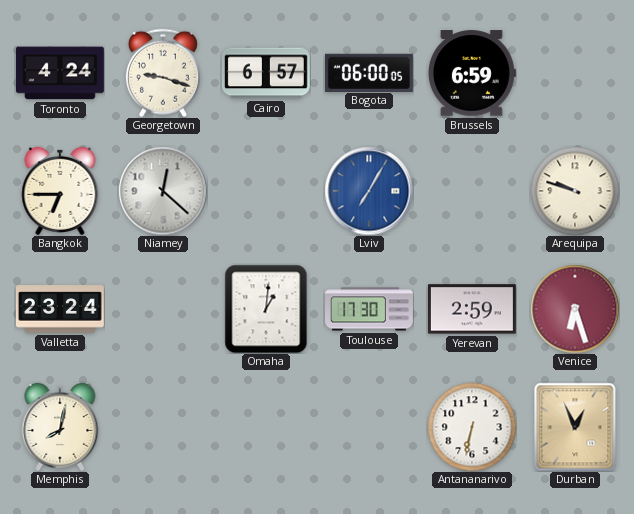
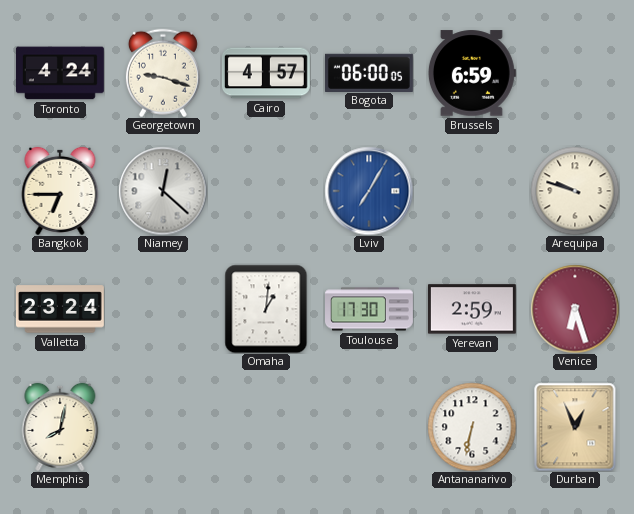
Cairo: 6:57 -> 4:57
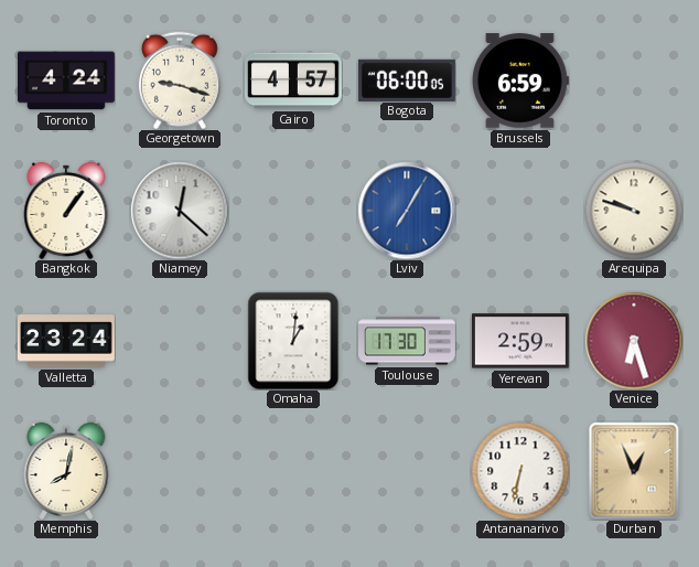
Bangkok: 6:45 -> 1:06
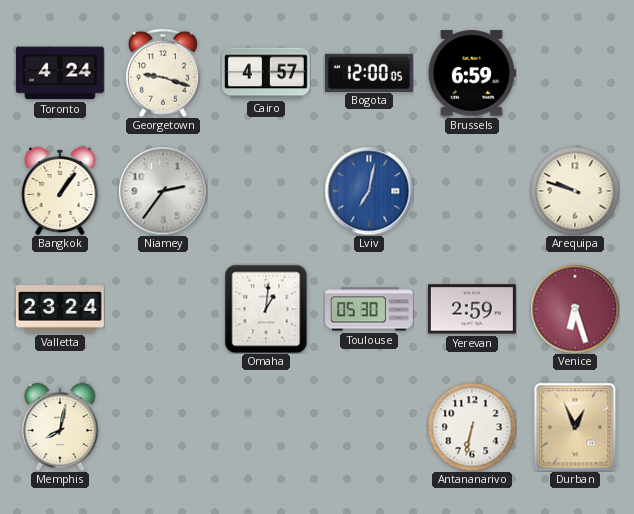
Bogota: 06:00 -> 12:00
Niamey: 12:22 -> 2:36
Lviv: 7:05 -> 7:02
Toulouse: 17:30 -> 05:30
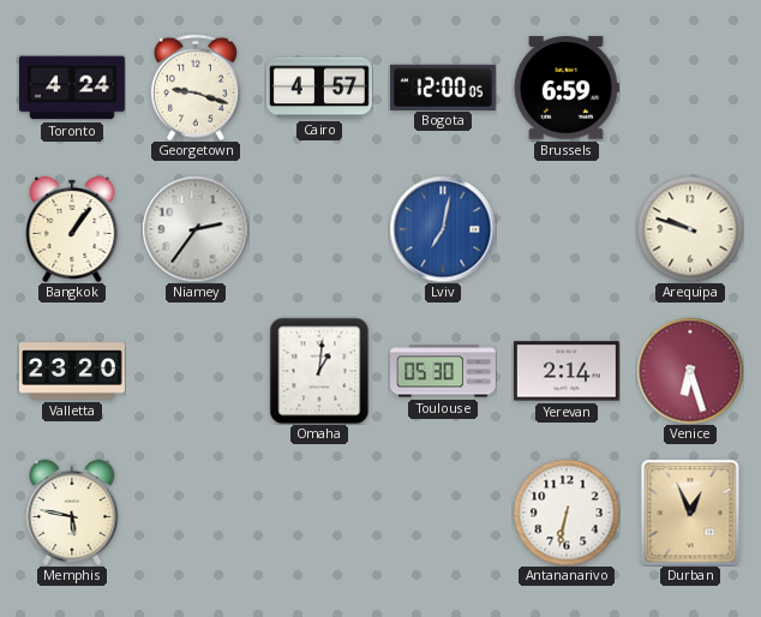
Valletta: 23:24 -> 23:20
Yerevan: 2:59 -> 2:14
Memphis: 8:02 -> 5:47
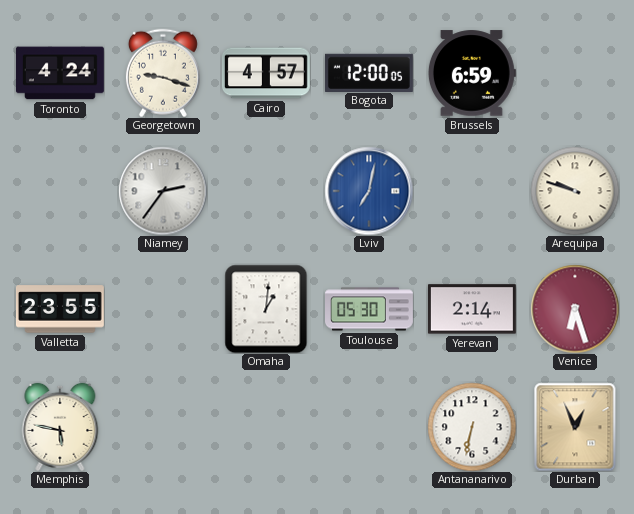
Bangkok: 1:06 -> none
Valletta: 23:20 -> 23:55
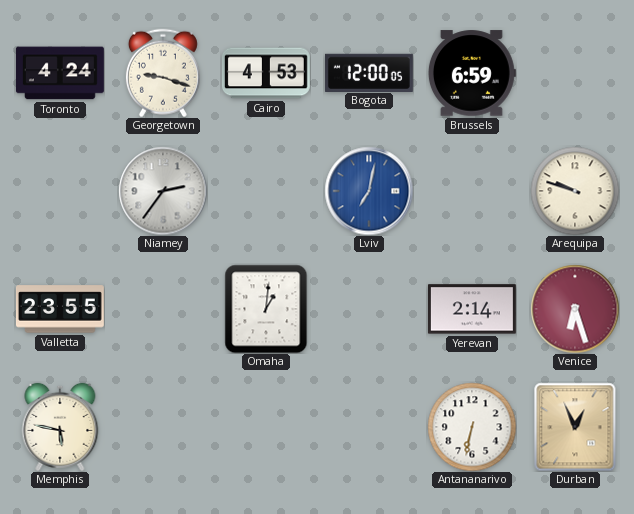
Cairo: 4:57 -> 4:53
Toulouse: 05:30 -> none
